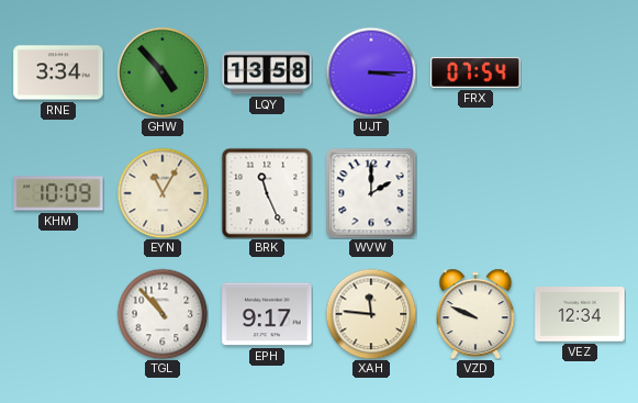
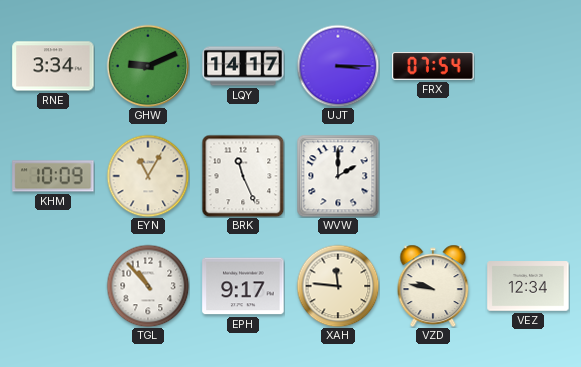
GHW: 4:53 -> 9:11
LQY: 13:58 -> 14:17
VZD: 9:49 -> 9:47
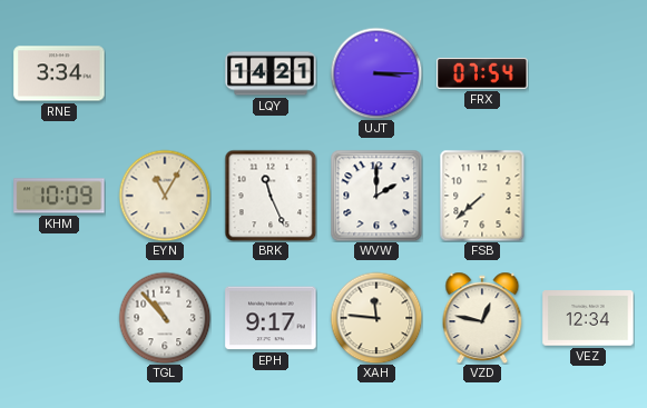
GHW: 9:11 -> none
LQY: 14:17 -> 14:21
FSB: none -> 7:38
VZD: 9:47 -> 12:47
